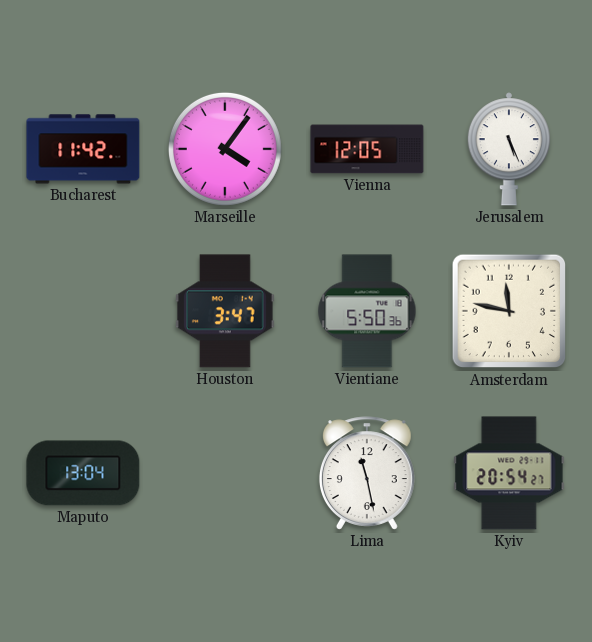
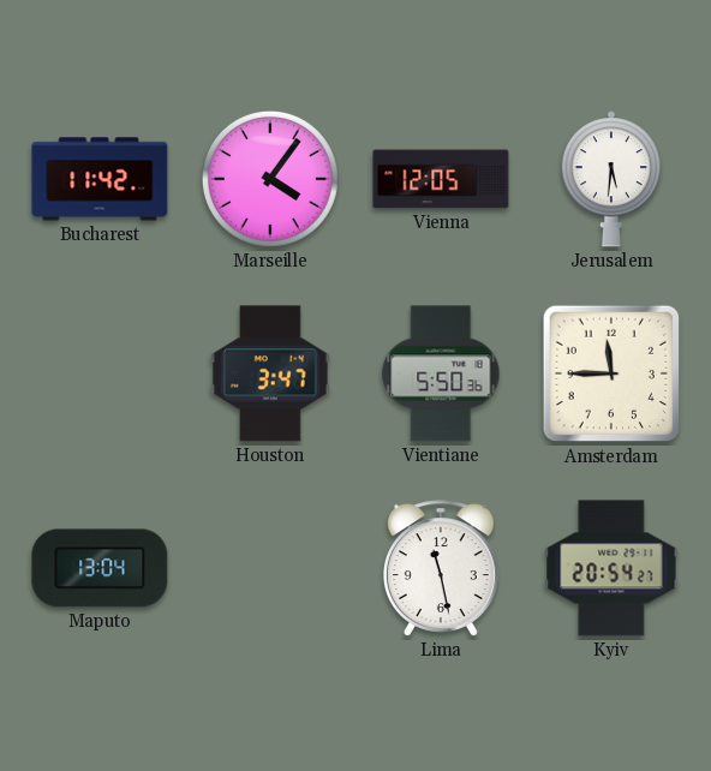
Jerusalem: 5:26 -> 5:31
Amsterdam: 11:47 -> 11:45
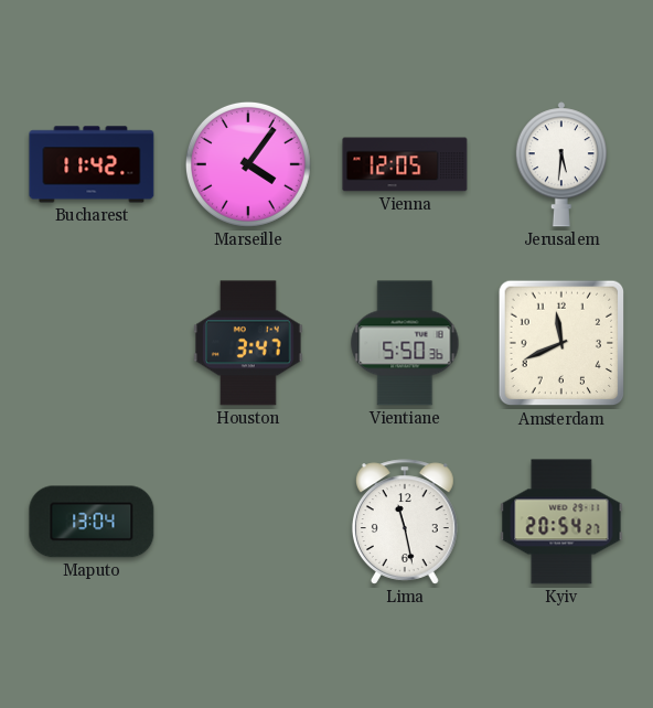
Amsterdam: 11:45 -> 11:41
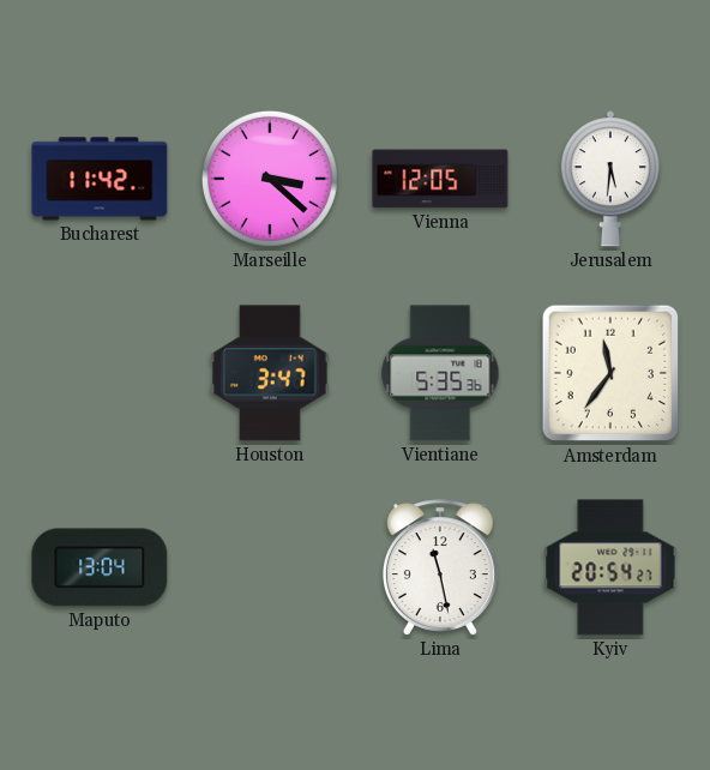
Marseille: 4:06 -> 3:22
Vientiane: 5:50 -> 5:35
Amsterdam: 11:41 -> 11:36
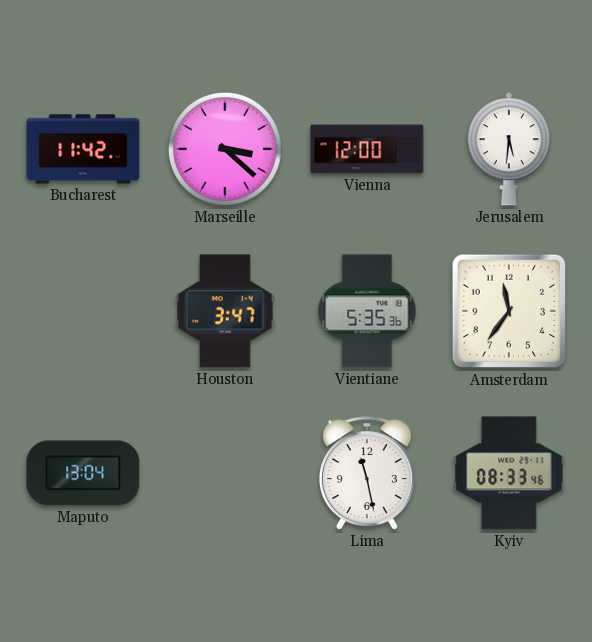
Vienna: 12:05 -> 12:00
Kyiv: 20:54 -> 08:33
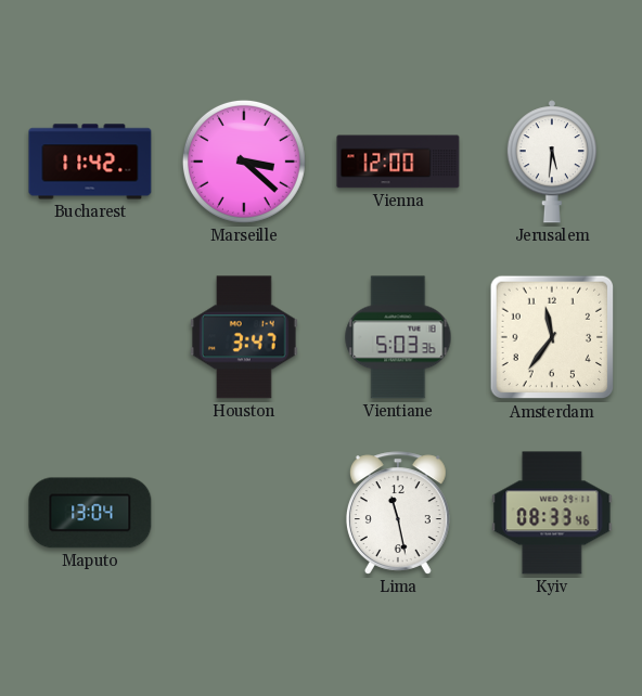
Vientiane: 5:35 -> 5:03
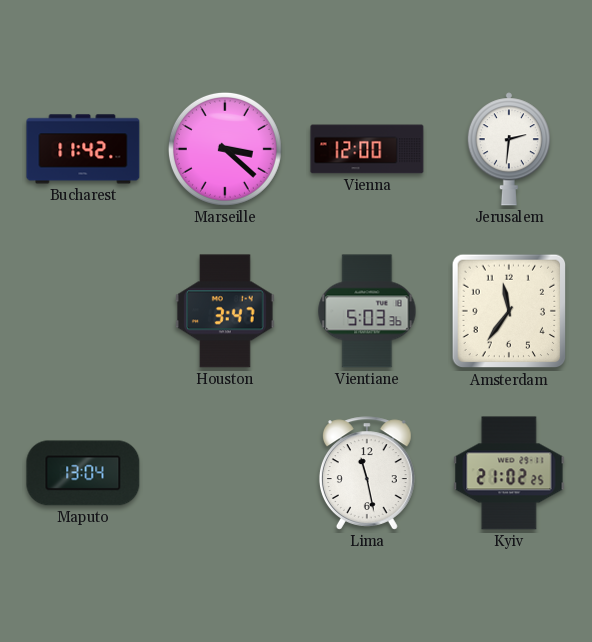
Jerusalem: 5:31 -> 2:31
Kyiv: 08:33 -> 21:02
